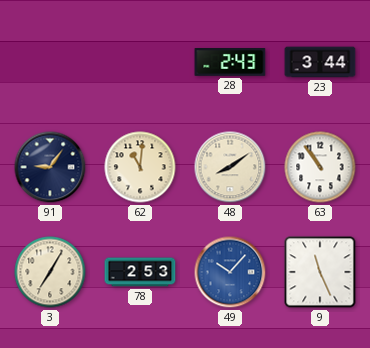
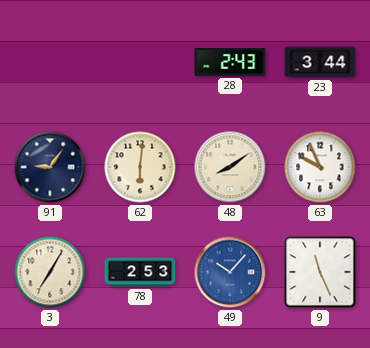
62: 11:01 -> 6:01
63: 10:54 -> 9:56
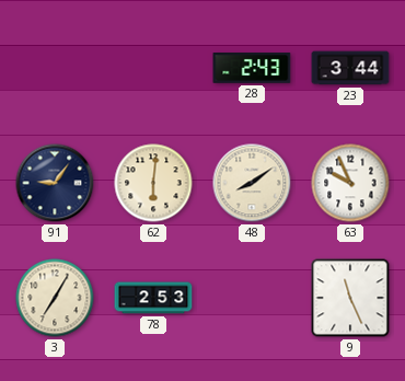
49: 10:07 -> none
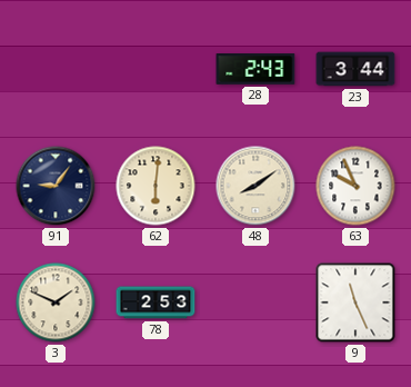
3: 7:05 -> 1:49
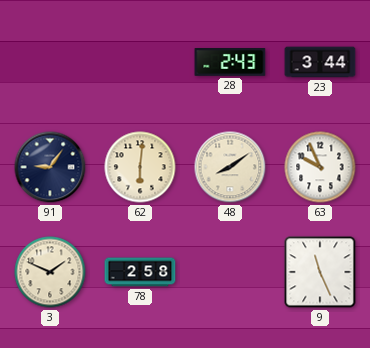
78: 2:53 -> 2:58
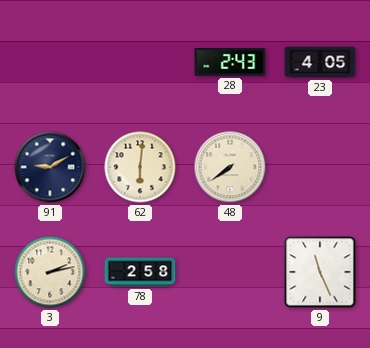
23: 3:44 -> 4:05
91: 9:06 -> 9:10
48: 8:09 -> 7:39
63: 9:56 -> none
3: 1:49 -> 2:13
